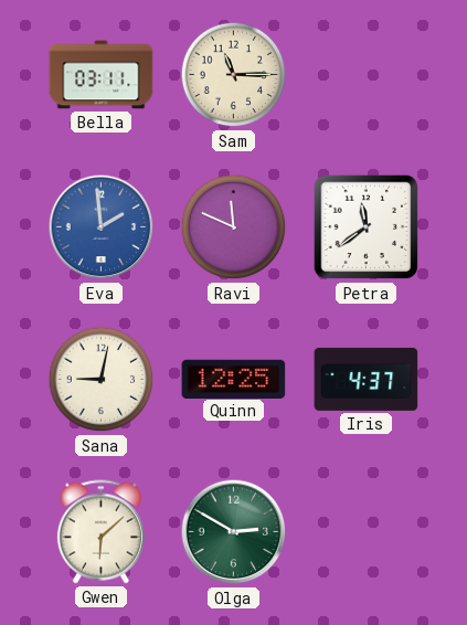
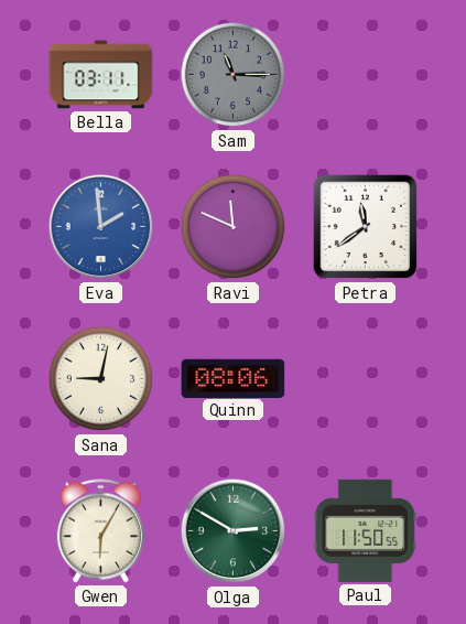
Sam dial: cream -> grey
Quinn: 12:25 -> 08:06
Iris: 4:37 -> none
Gwen: 6:08 -> 6:05
Paul: none -> 11:50
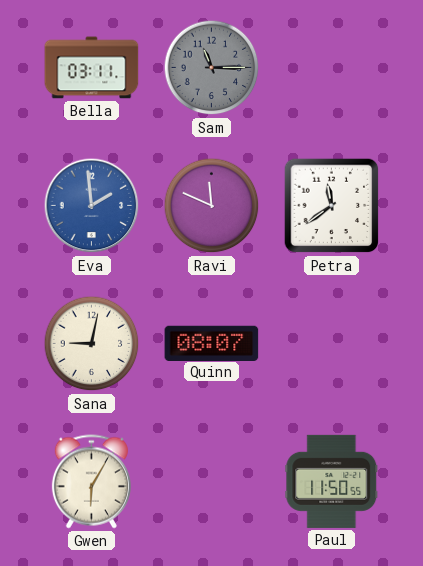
Quinn: 08:06 -> 08:07
Olga: 2:50 -> none
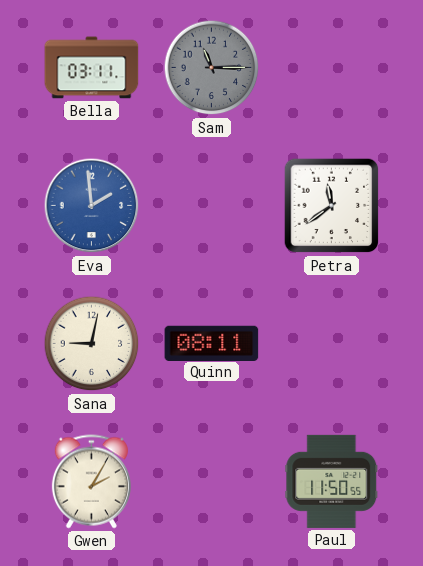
Ravi: 11:49 -> none
Quinn: 08:07 -> 08:11
Gwen: 6:05 -> 2:05
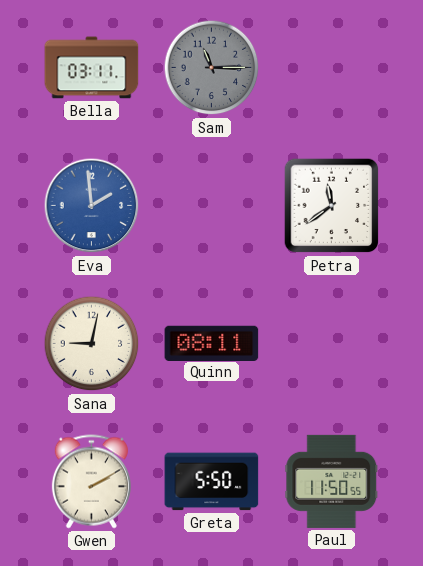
Gwen: 2:05 -> 2:10
Greta: none -> 5:50
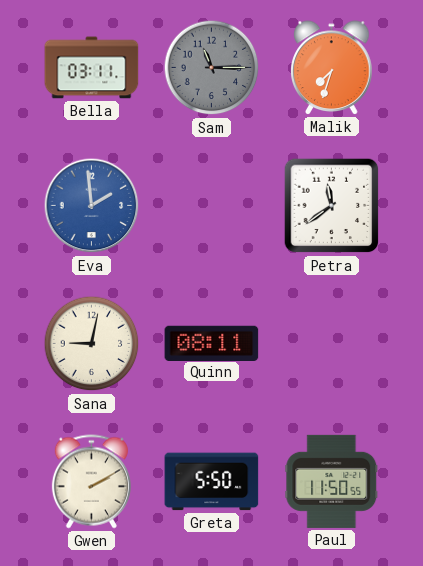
Malik: none -> 7:33
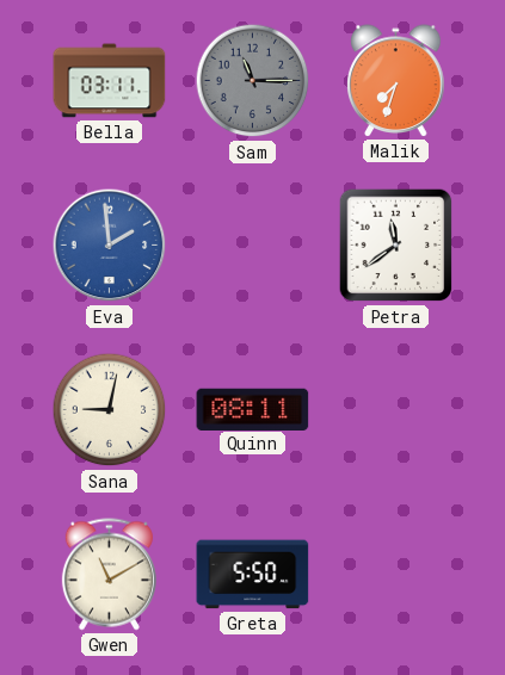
Gwen: 2:10 -> 11:10
Paul: 11:50 -> none
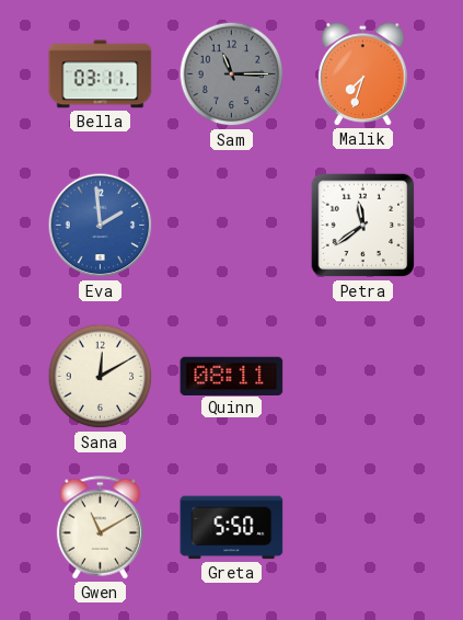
Sana: 9:02 -> 12:10
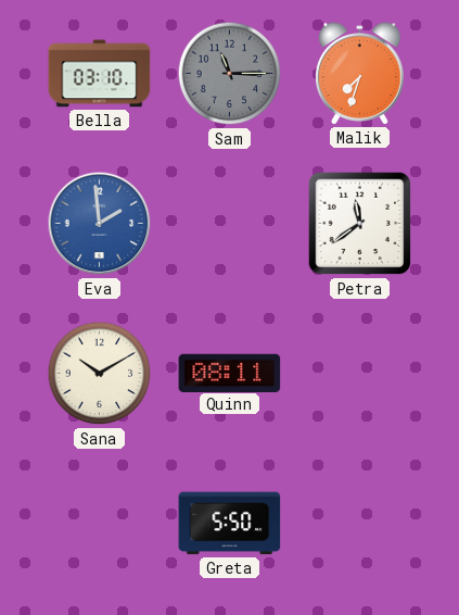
Bella: 03:11 -> 03:10
Sana: 12:10 -> 10:10
Gwen: 11:10 -> none
